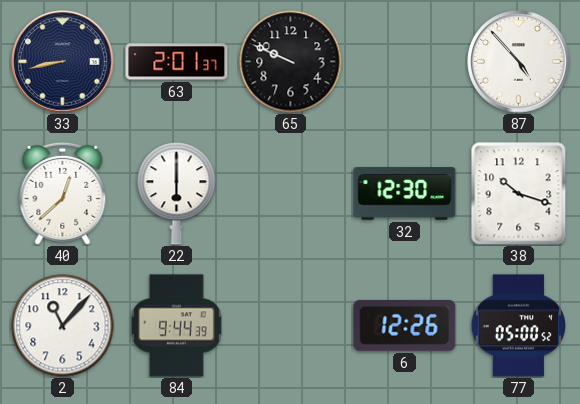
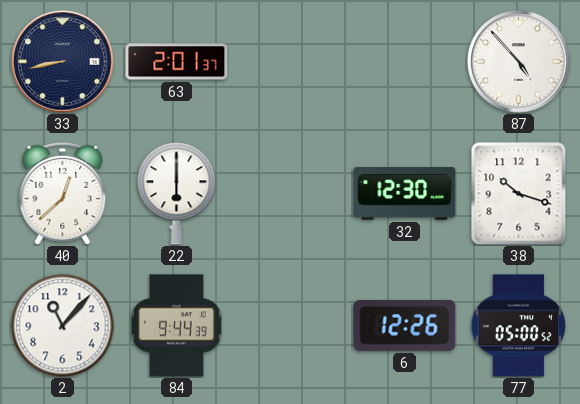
65: 9:49 -> none
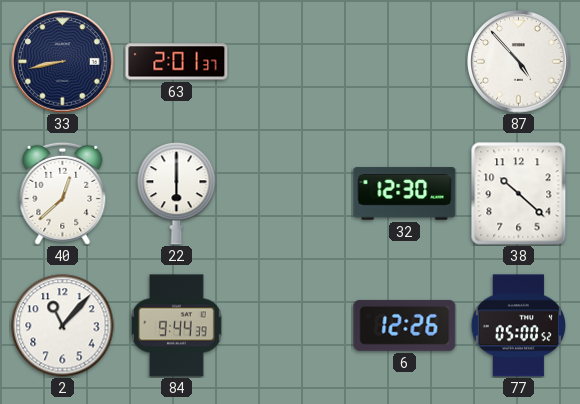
38: 10:18 -> 10:22
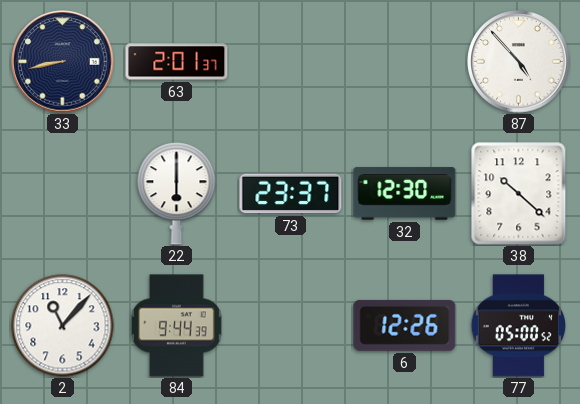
40: 12:38 -> none
73: none -> 23:37
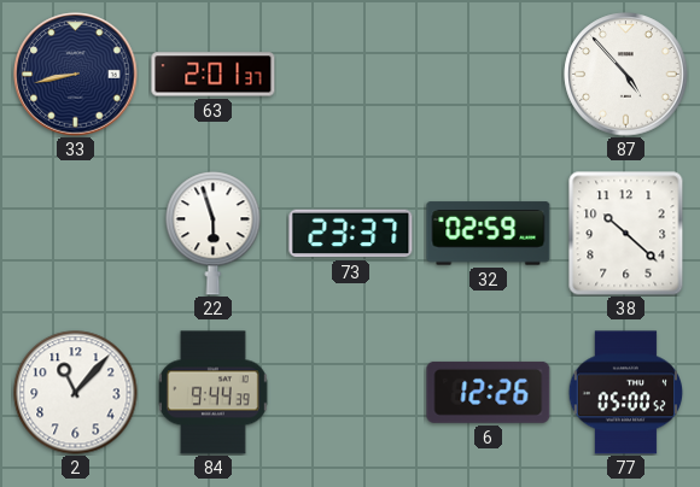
22: 6:00 -> 5:57
32: 12:30 -> 02:59
